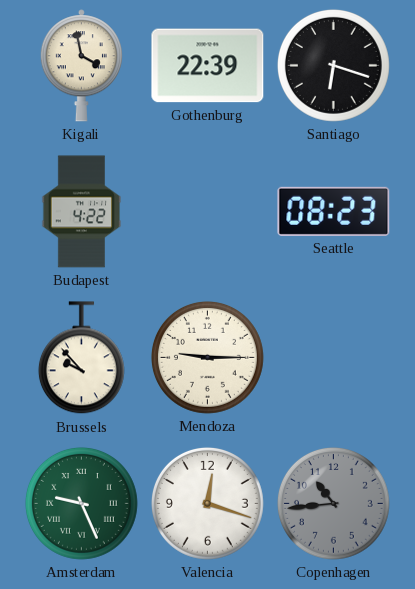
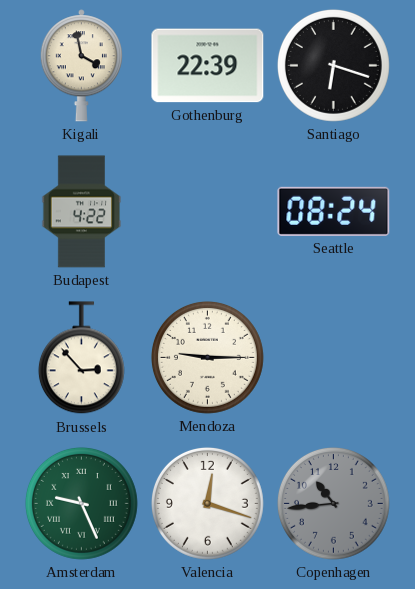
Seattle: 08:23 -> 08:24
Brussels: 9:53 -> 2:53
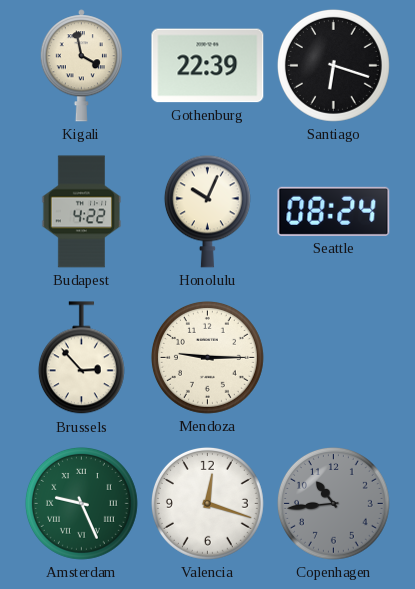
Honolulu: none -> 10:04
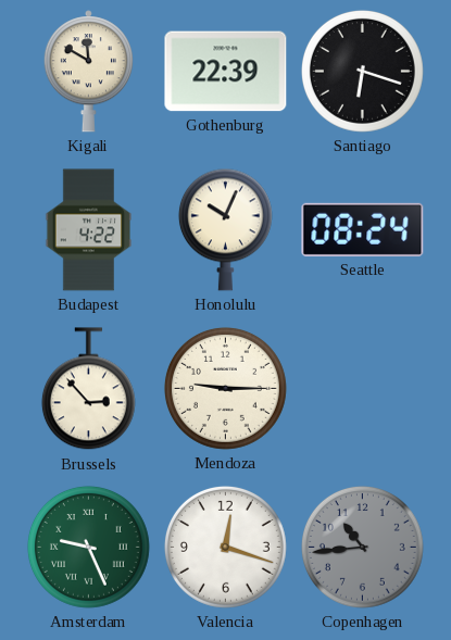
Kigali: 3:58 -> 11:50
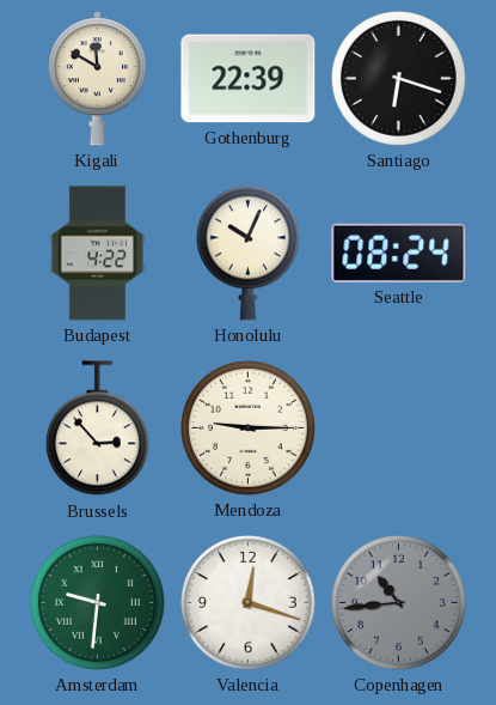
Amsterdam: 9:26 -> 9:31
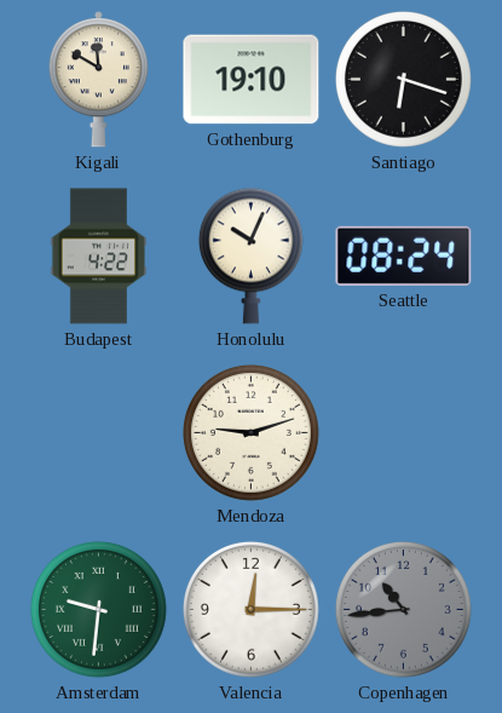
Gothenburg: 22:39 -> 19:10
Brussels: 2:53 -> none
Mendoza: 9:15 -> 9:12
Valencia: 12:18 -> 12:15
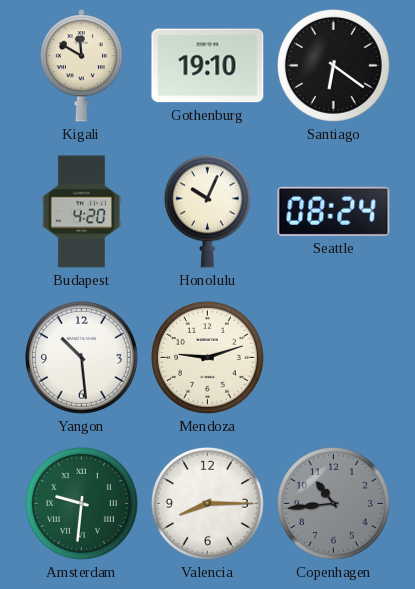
Santiago: 6:18 -> 6:21
Budapest: 4:22 -> 4:20
Yangon: none -> 10:29
Valencia: 12:15 -> 8:15
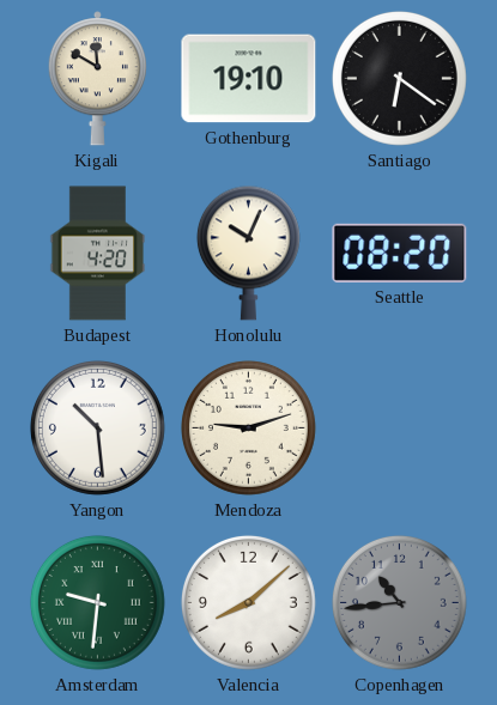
Seattle: 08:24 -> 08:20
Valencia: 8:15 -> 8:08
